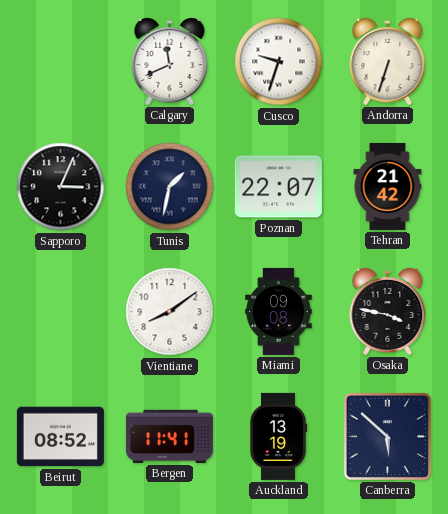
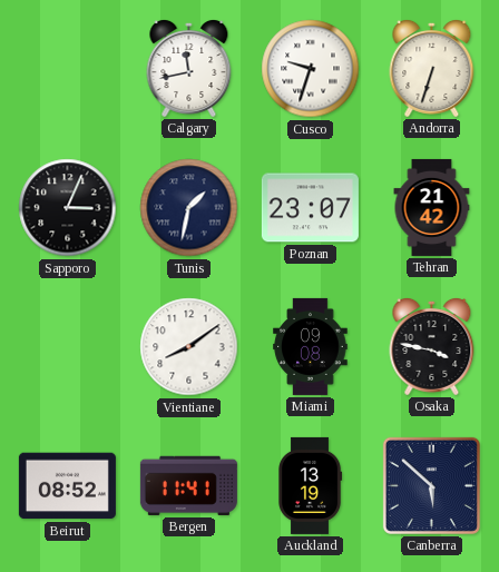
Calgary: 11:41 -> 11:43
Poznan: 22:07 -> 23:07
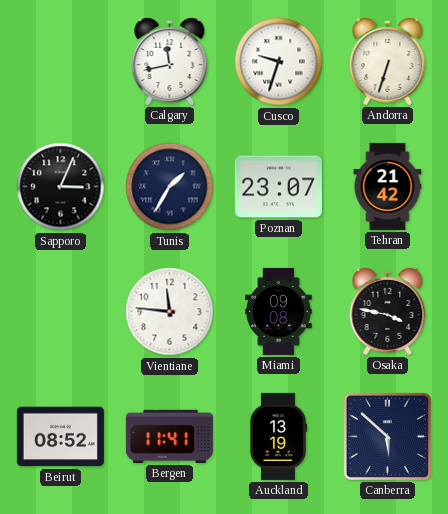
Tunis: 1:32 -> 1:35
Vientiane: 8:09 -> 11:46
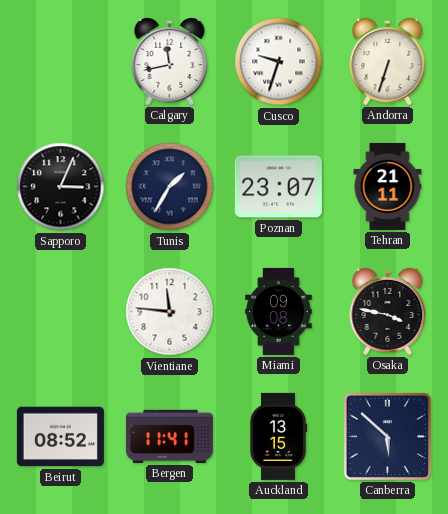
Tehran: 21:42 -> 21:11
Auckland: 13:19 -> 13:15
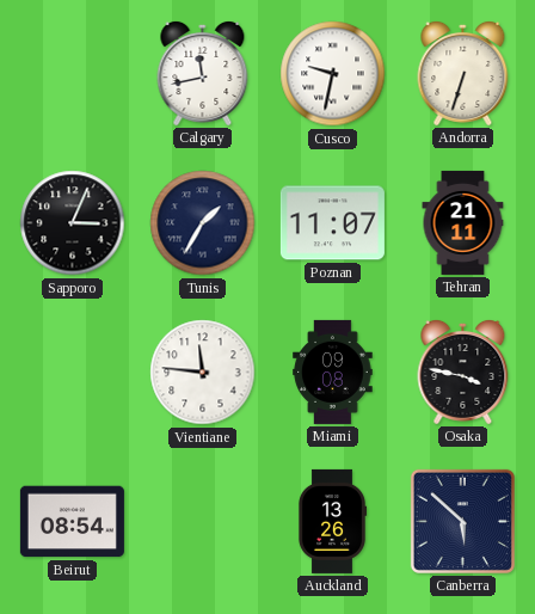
Cusco: 9:33 -> 9:32
Poznan: 23:07 -> 11:07
Beirut: 08:52 -> 08:54
Bergen: 11:41 -> none
Auckland: 13:15 -> 13:26
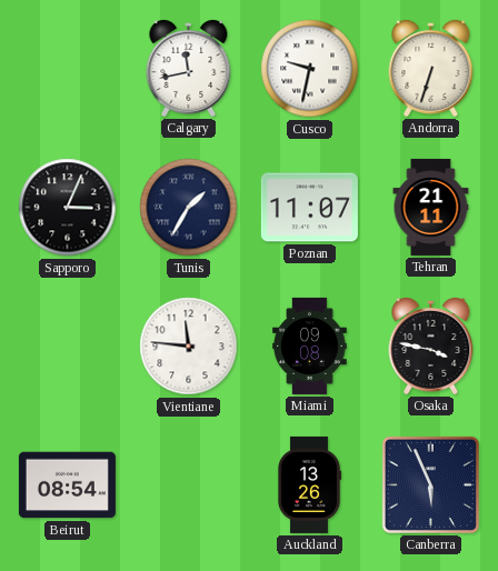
Canberra: 5:52 -> 5:56
